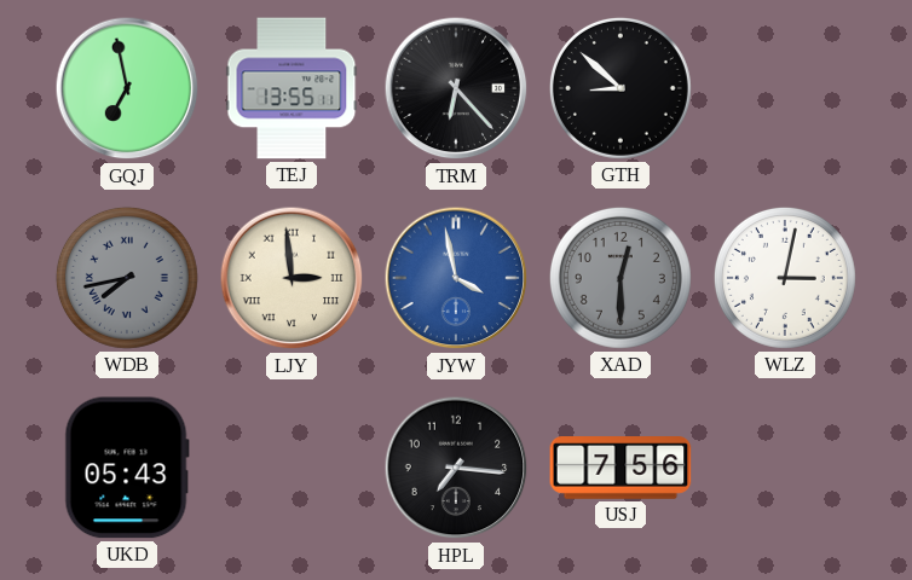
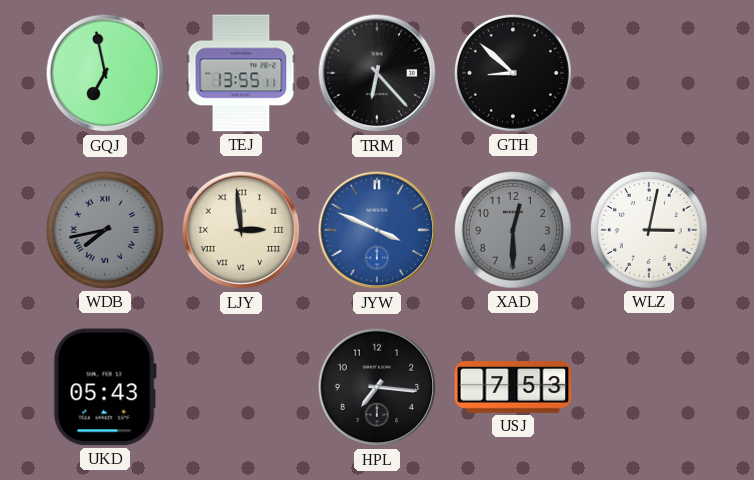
JYW: 3:58 -> 3:49
USJ: 7:56 -> 7:53
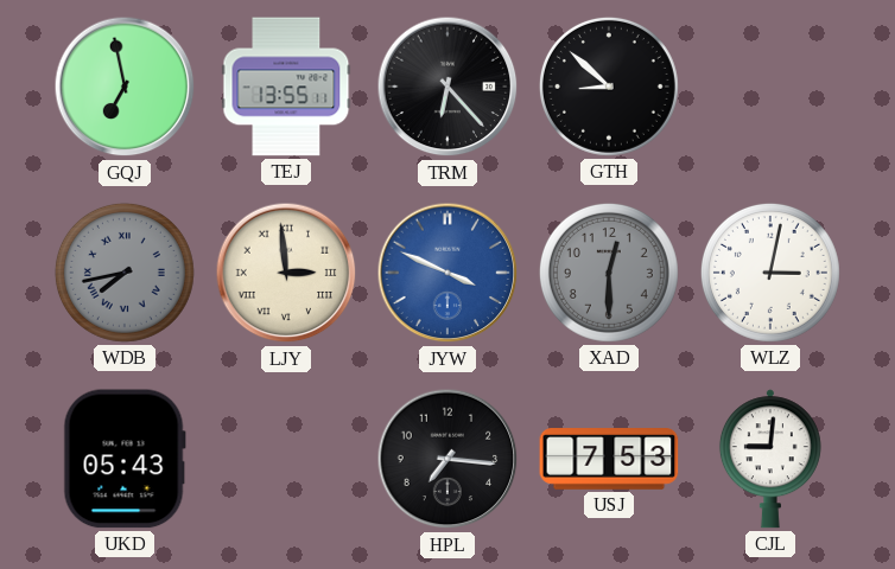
CJL: none -> 9:01
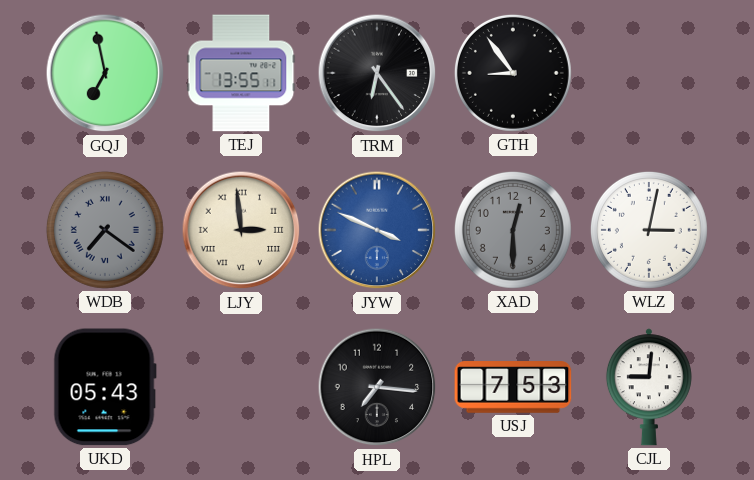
TRM: 6:23 -> 6:24
GTH: 8:52 -> 8:54
WDB: 7:43 -> 7:21
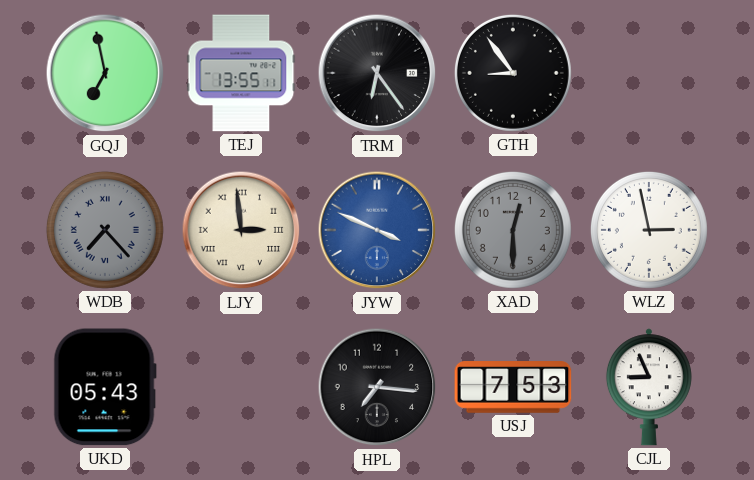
WDB: 7:21 -> 7:23
WLZ: 3:02 -> 2:58
CJL: 9:01 -> 8:56
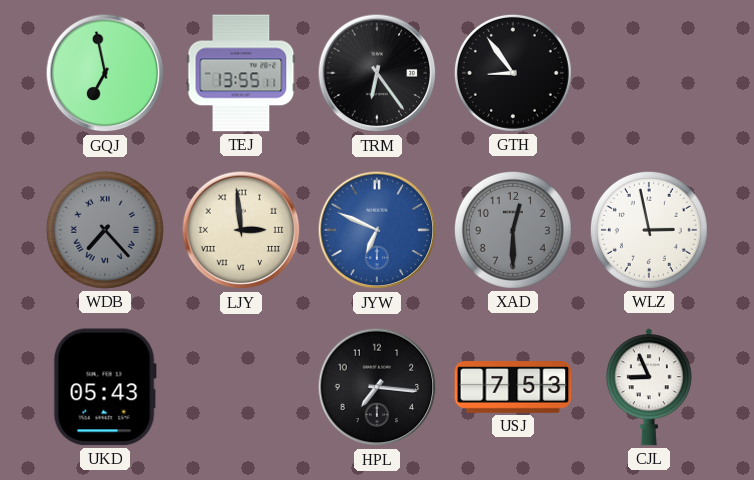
JYW: 3:49 -> 6:49
